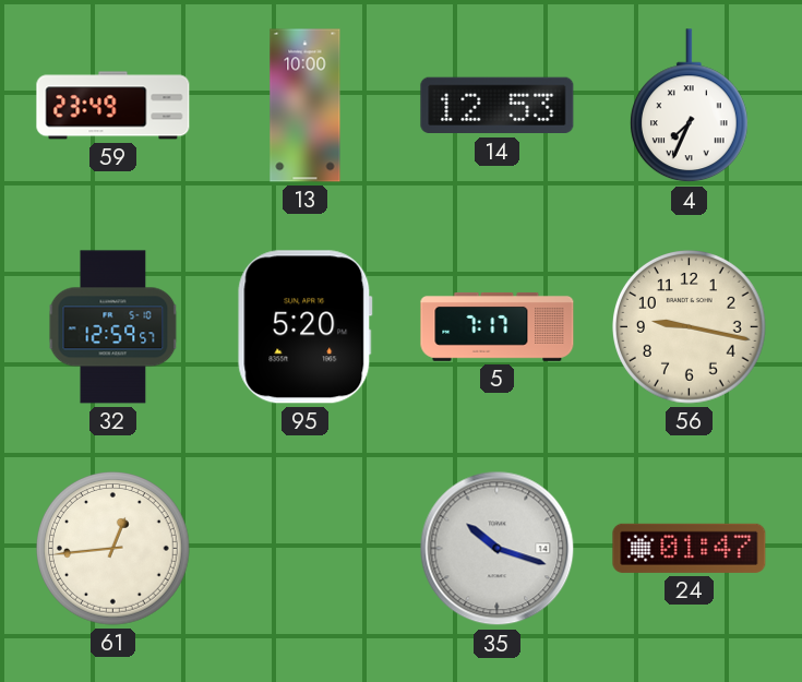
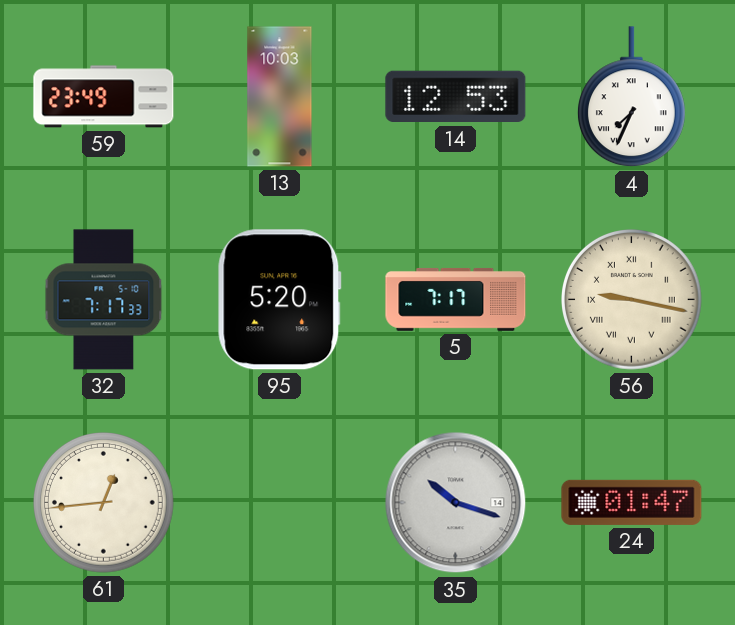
13: 10:00 -> 10:03
32: 12:59 -> 7:17
56 numerals: Arabic -> Roman
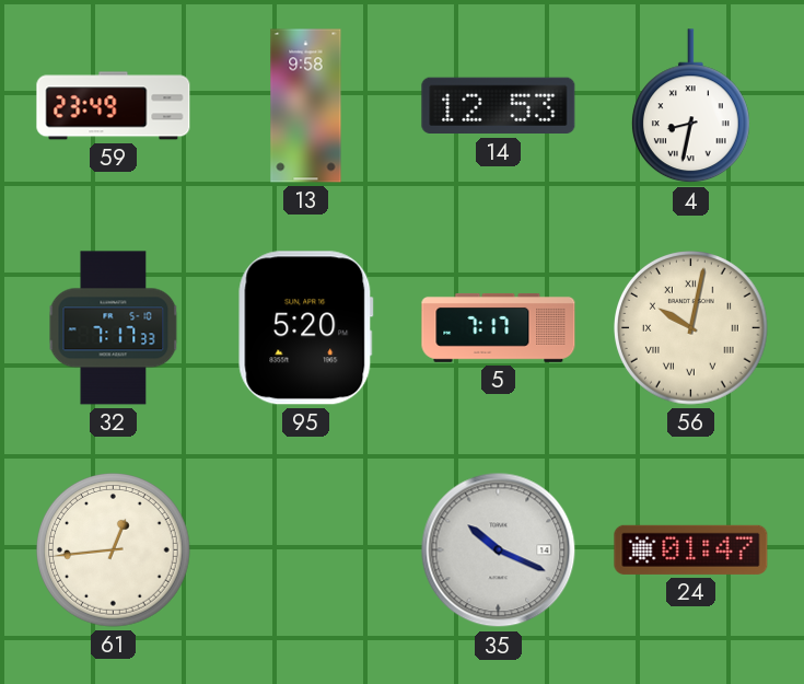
13: 10:03 -> 9:58
4: 7:34 -> 8:32
56: 9:17 -> 10:02
35: 10:18 -> 10:19
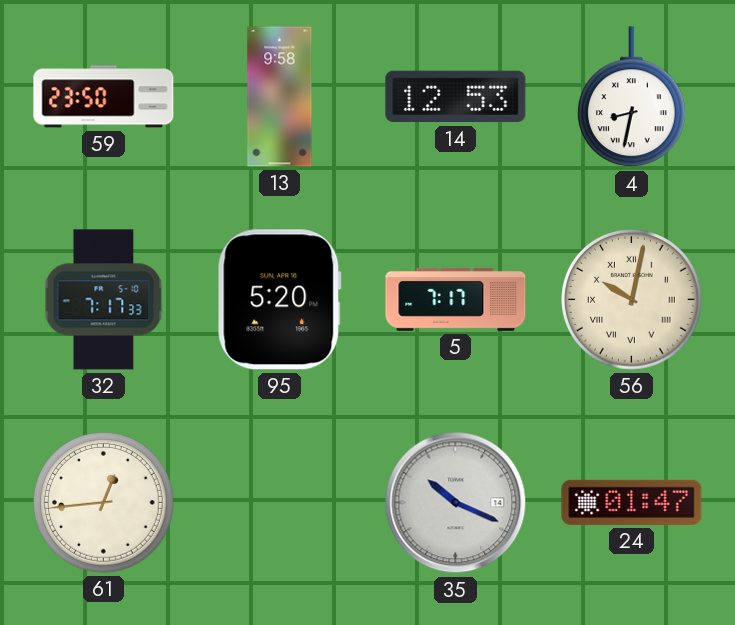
59: 23:49 -> 23:50
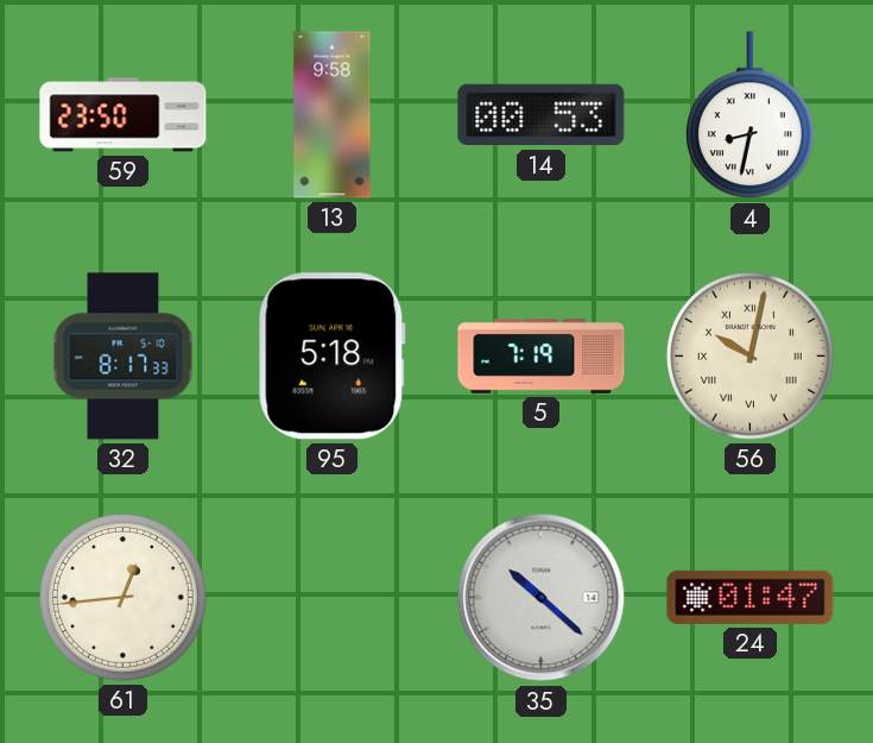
14: 12:53 -> 00:53
32: 7:17 -> 8:17
95: 5:20 -> 5:18
5: 7:17 -> 7:19
35: 10:19 -> 10:22
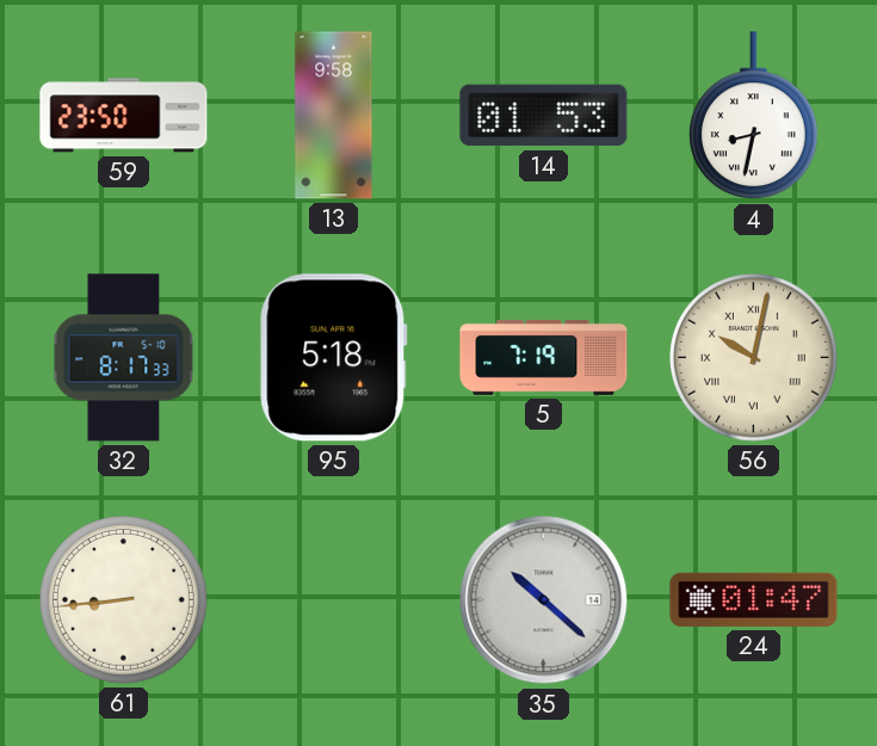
14: 00:53 -> 01:53
61: 12:44 -> 8:44
